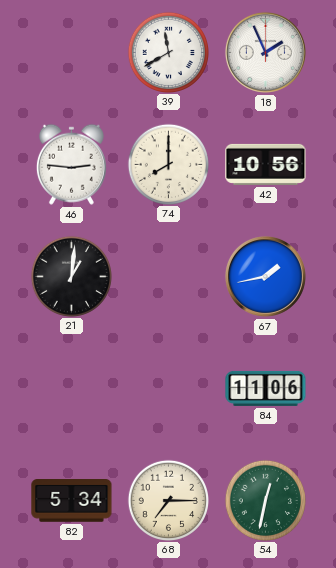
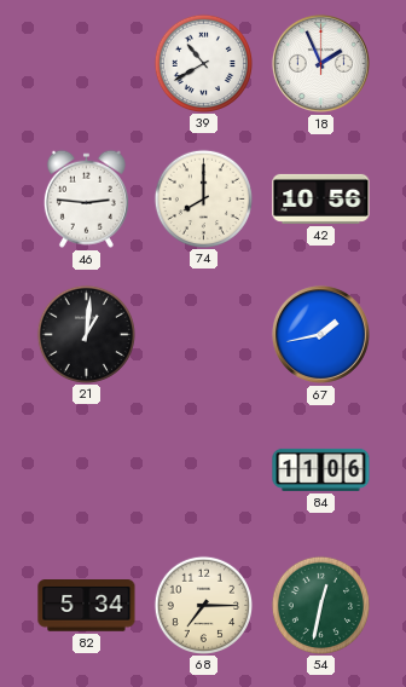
39: 11:40 -> 10:40
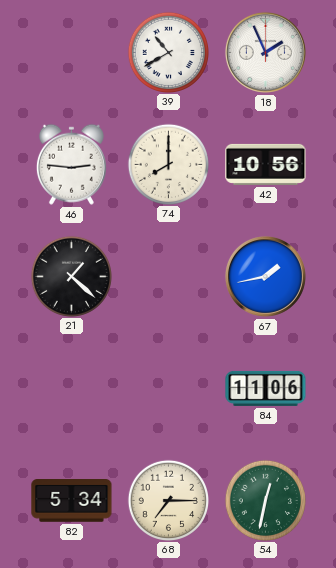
21: 1:01 -> 1:22
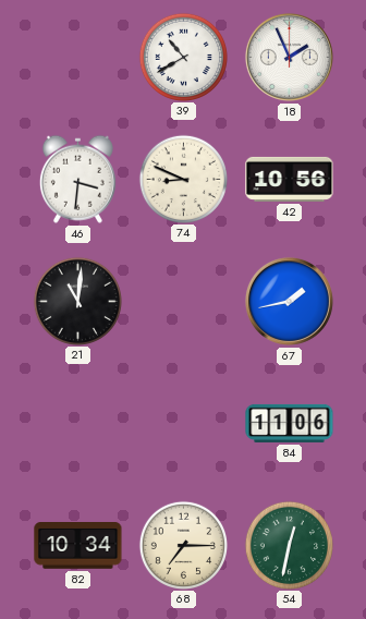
46: 2:46 -> 3:31
74: 8:00 -> 8:49
21: 1:22 -> 11:01
82: 5:34 -> 10:34
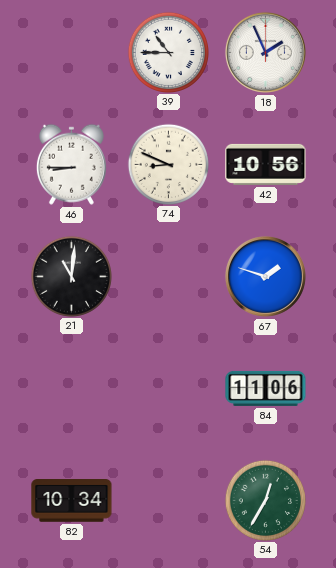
39: 10:40 -> 10:45
46: 3:31 -> 8:45
67: 1:43 -> 1:48
68: 7:15 -> none
54: 12:32 -> 12:35
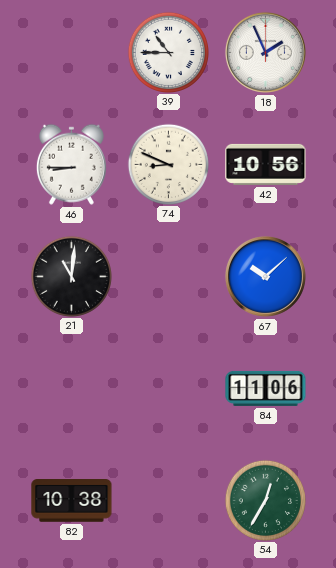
67: 1:48 -> 10:08
82: 10:34 -> 10:38
